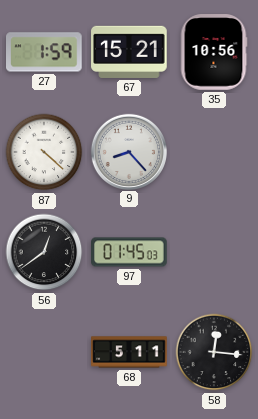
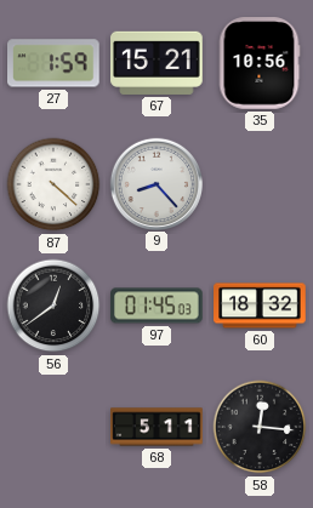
60: none -> 18:32
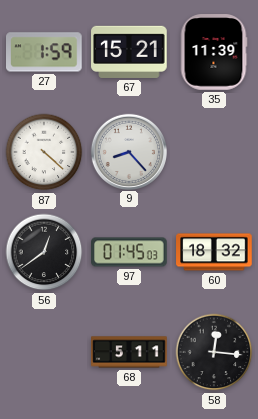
35: 10:56 -> 11:39
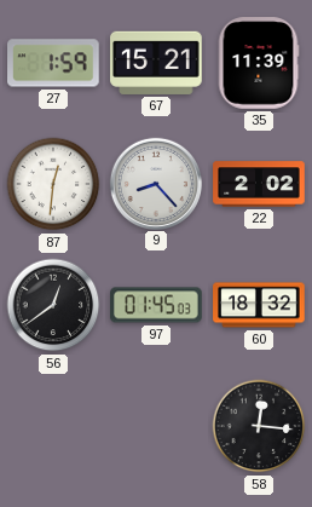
87: 4:22 -> 12:31
22: none -> 2:02
68: 5:11 -> none
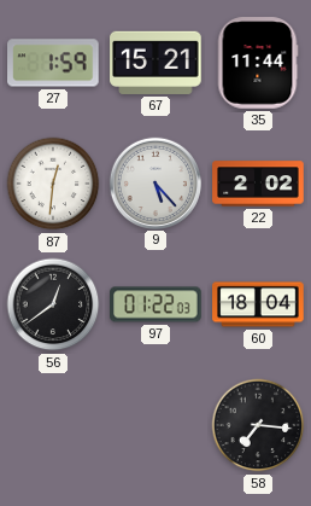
35: 11:39 -> 11:44
9: 8:23 -> 5:23
97: 01:45 -> 01:22
60: 18:32 -> 18:04
58: 12:16 -> 7:16
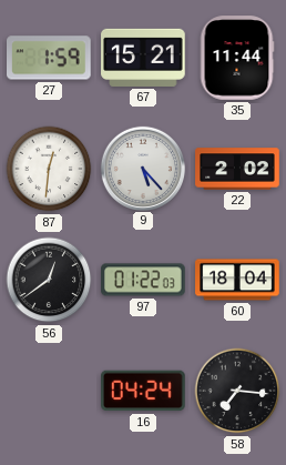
16: none -> 04:24
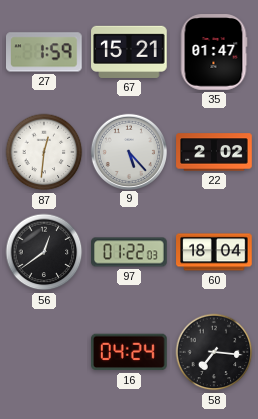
35: 11:44 -> 01:47
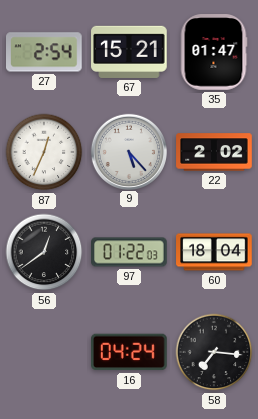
27: 1:59 -> 2:54
87: 12:31 -> 12:34
